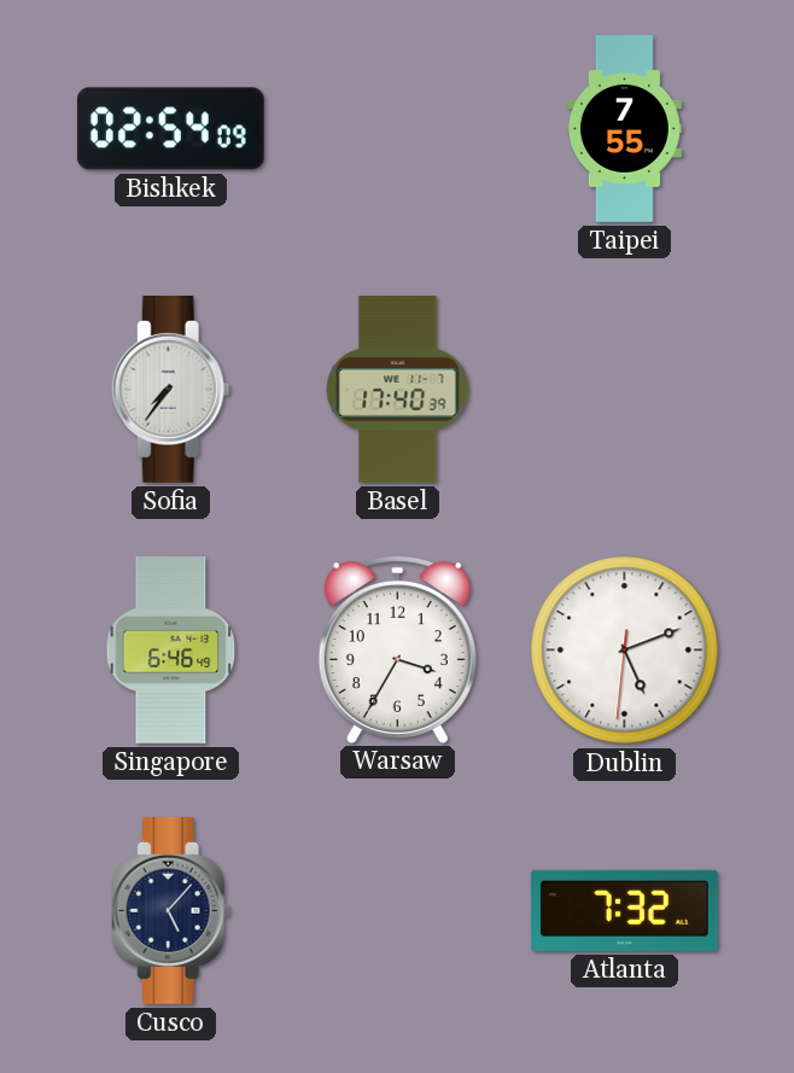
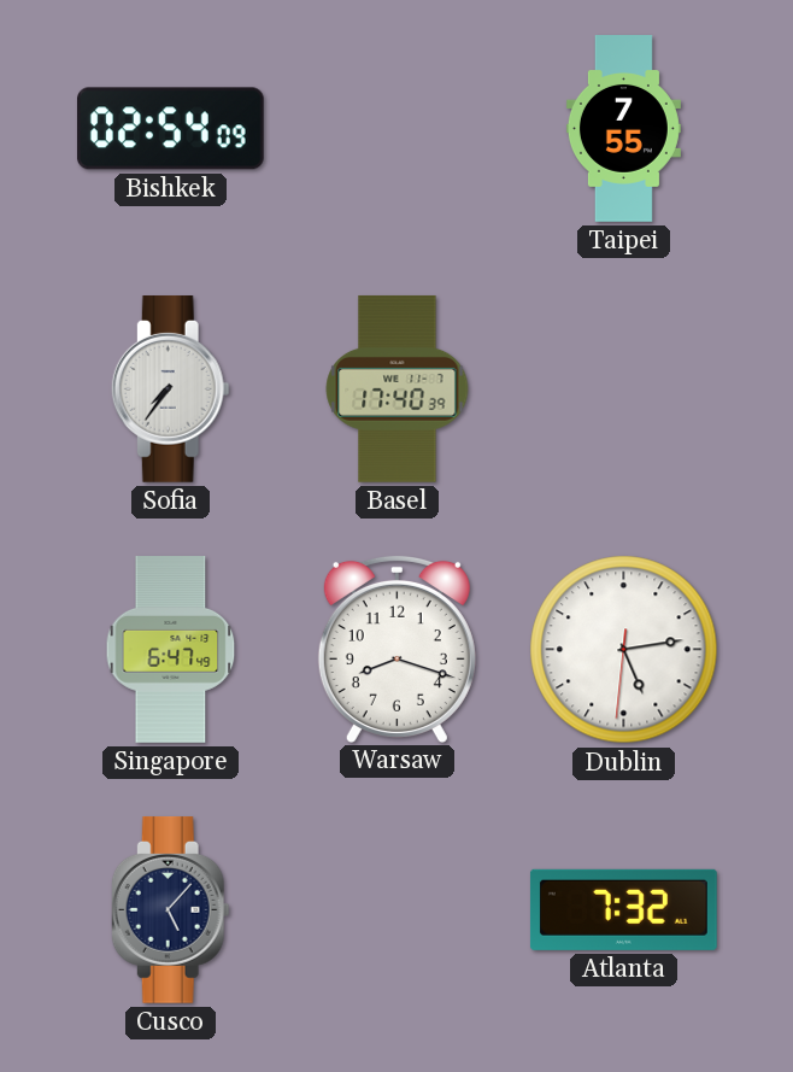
Singapore: 6:46 -> 6:47
Warsaw: 3:35 -> 8:18
Dublin: 5:11 -> 5:13
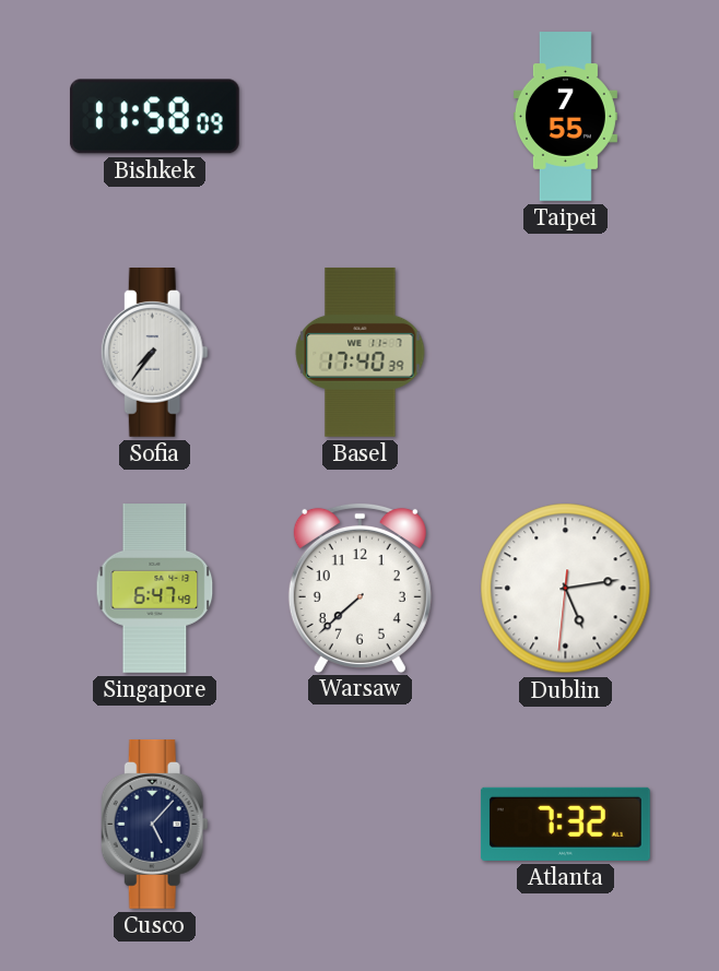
Bishkek: 02:54 -> 11:58
Warsaw: 8:18 -> 7:38
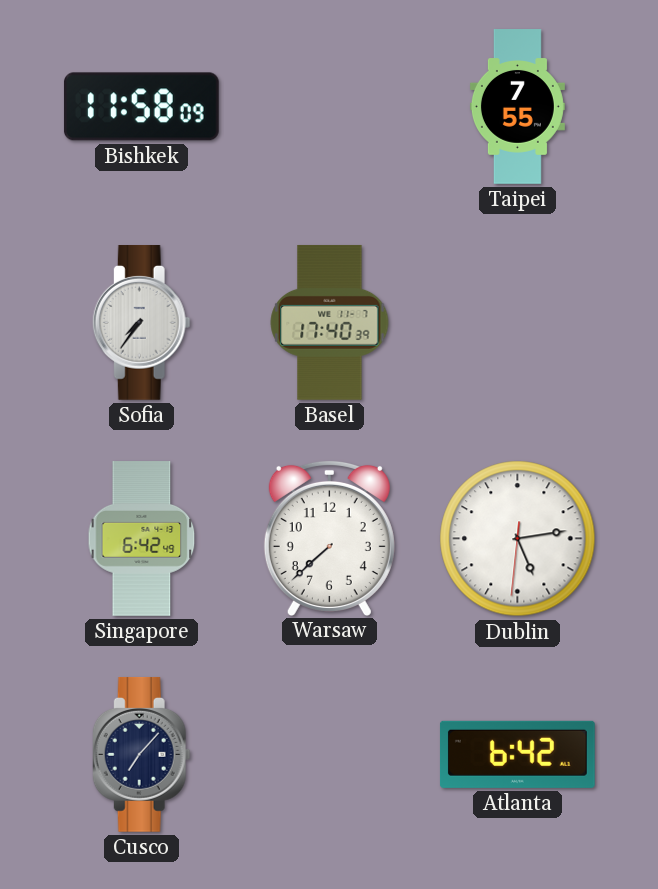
Singapore: 6:47 -> 6:42
Cusco: 5:07 -> 7:07
Atlanta: 7:32 -> 6:42
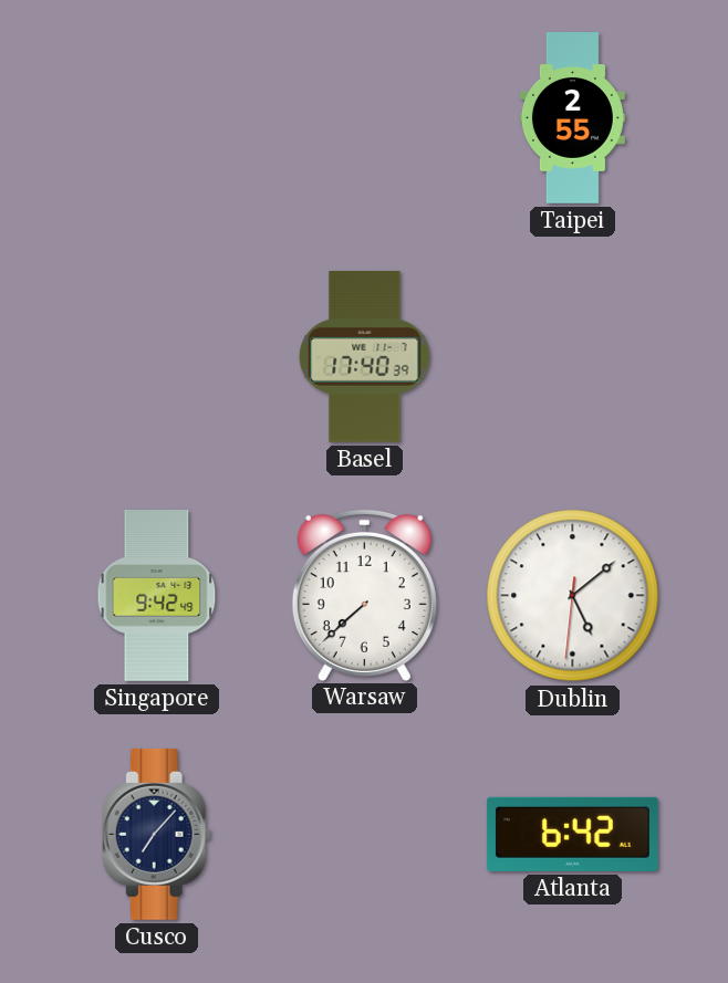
Bishkek: 11:58 -> none
Taipei: 7:55 -> 2:55
Sofia: 7:36 -> none
Singapore: 6:42 -> 9:42
Dublin: 5:13 -> 5:08
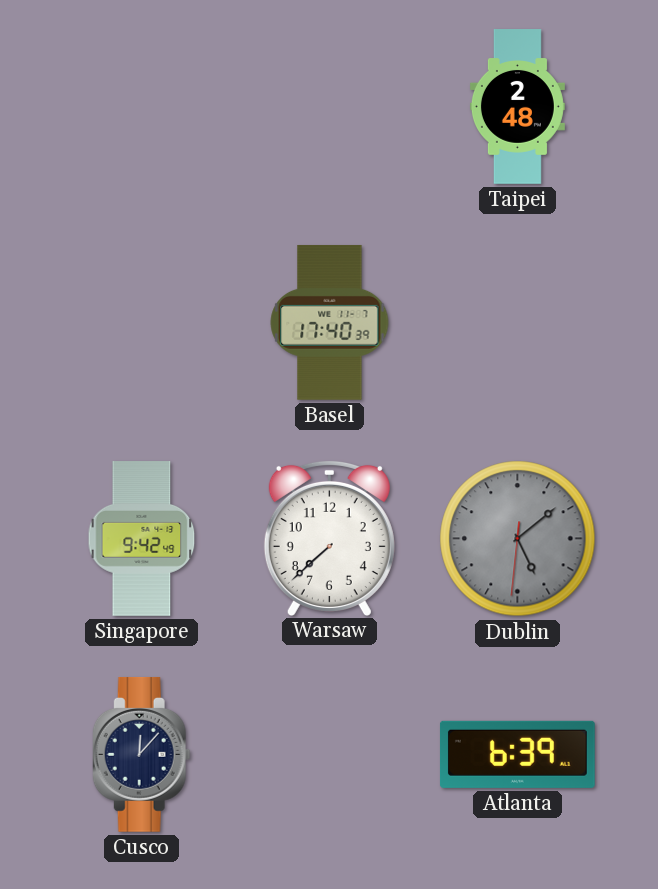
Taipei: 2:55 -> 2:48
Dublin dial: white -> grey
Cusco: 7:07 -> 12:07
Atlanta: 6:42 -> 6:39
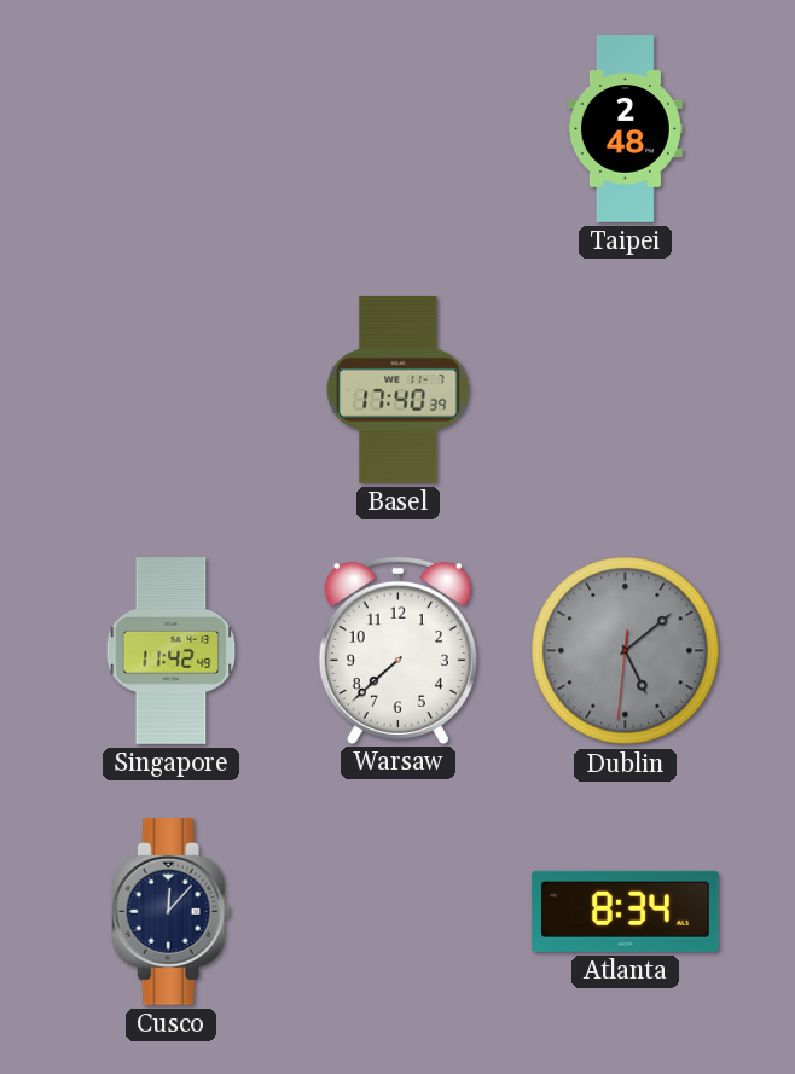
Singapore: 9:42 -> 11:42
Atlanta: 6:39 -> 8:34
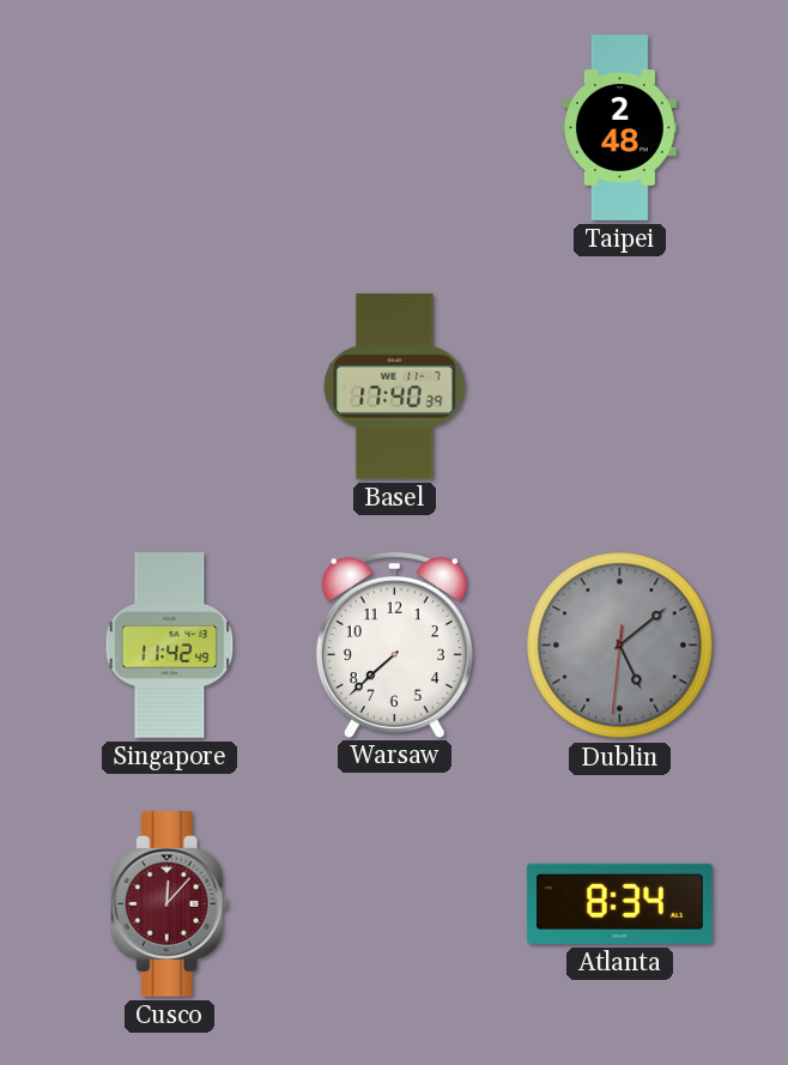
Cusco dial: navy -> burgundy
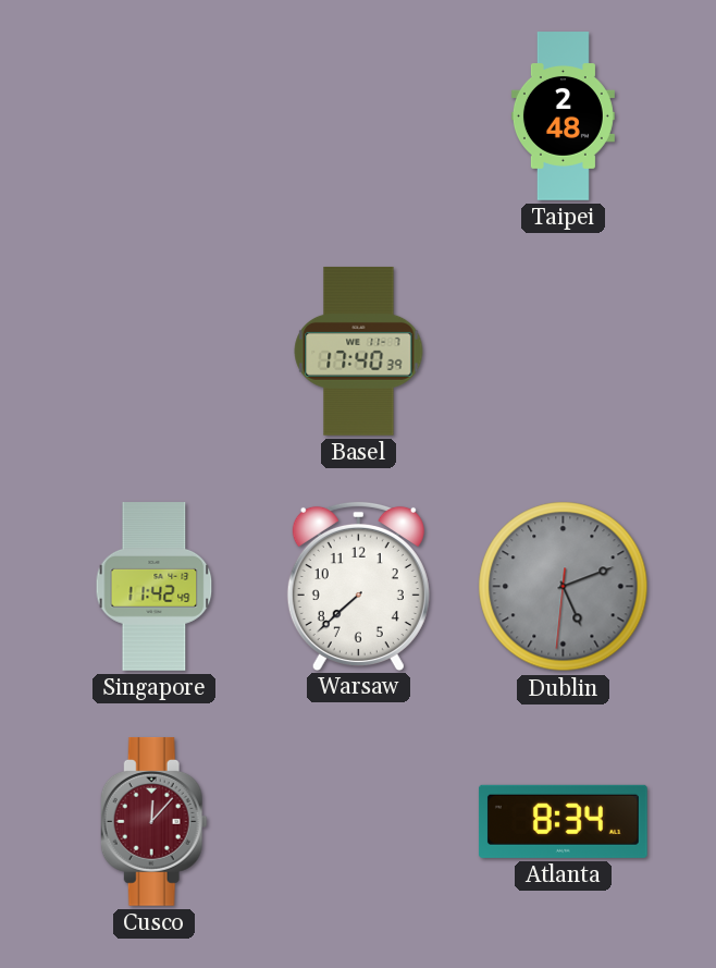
Dublin: 5:08 -> 5:11
